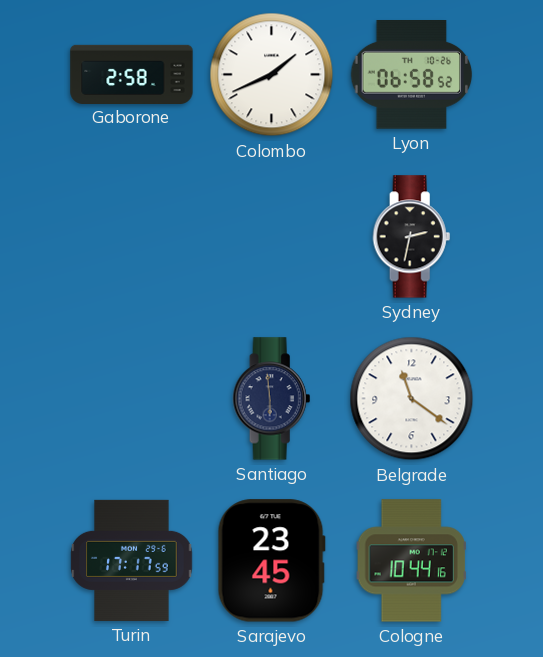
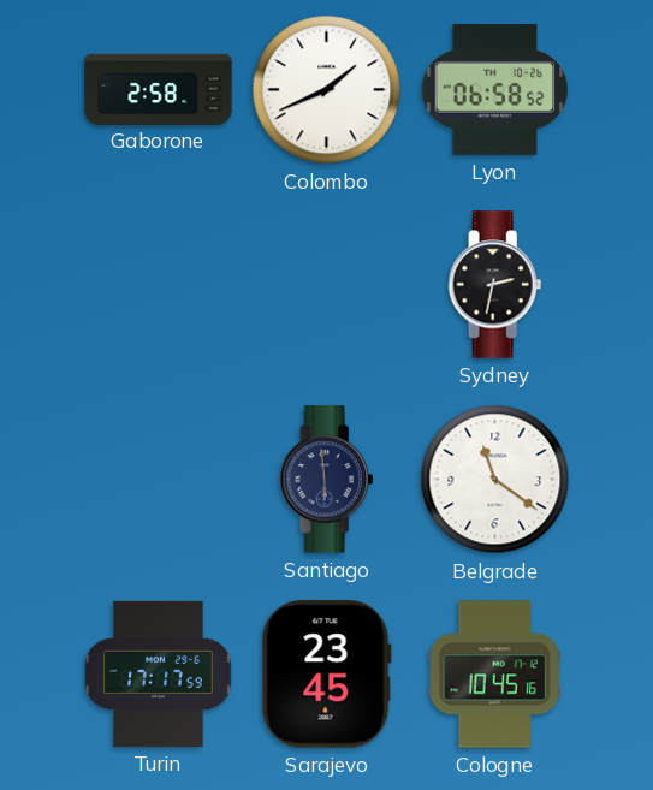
Cologne: 10:44 -> 10:45
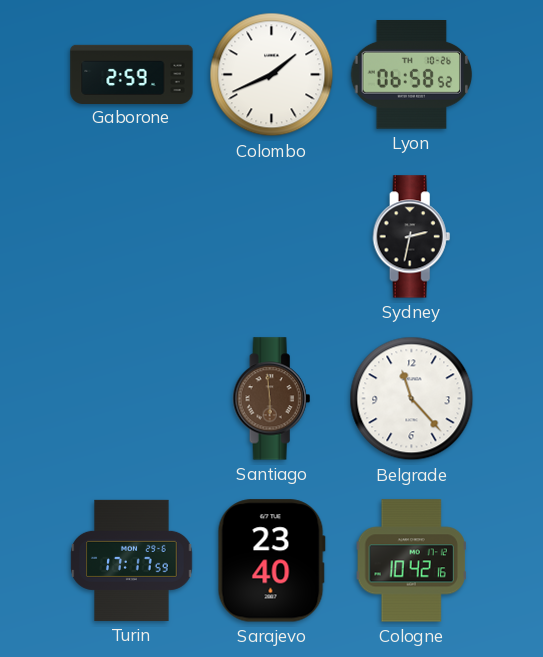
Gaborone: 2:58 -> 2:59
Santiago dial: navy -> brown
Belgrade: 11:21 -> 11:23
Sarajevo: 23:45 -> 23:40
Cologne: 10:45 -> 10:42
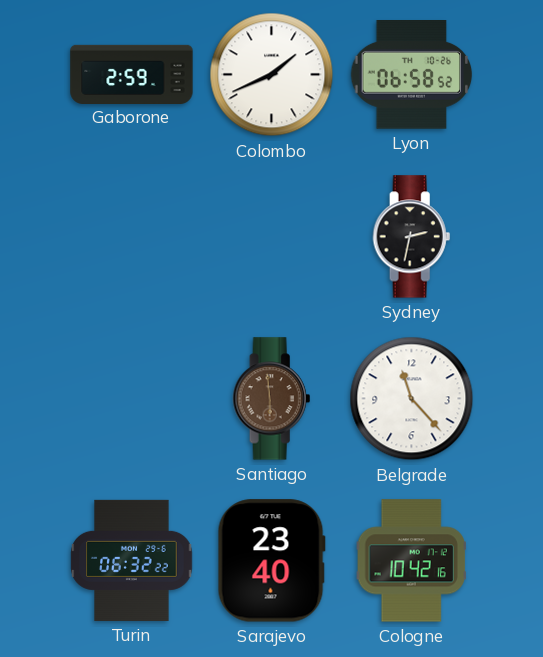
Turin: 17:17 -> 06:32
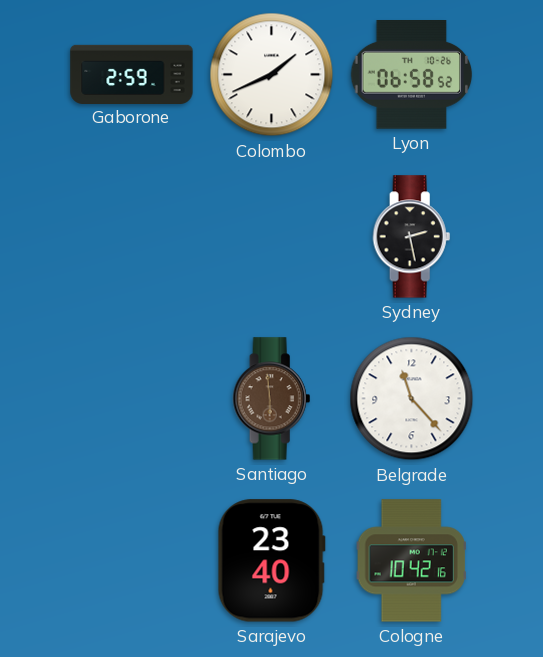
Sydney: 2:32 -> 2:28
Turin: 06:32 -> none
